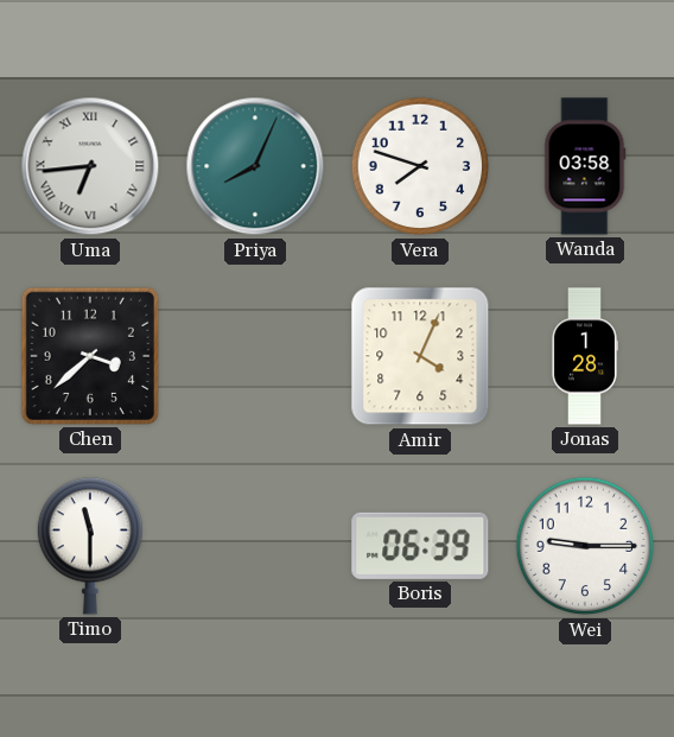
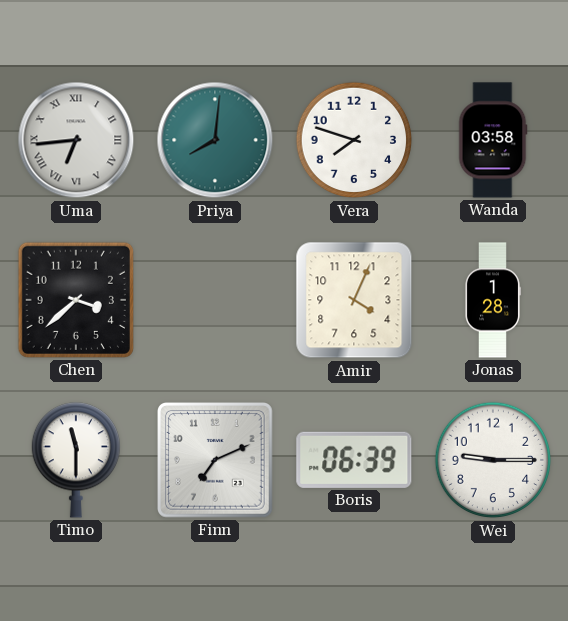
Priya: 8:04 -> 8:01
Finn: none -> 7:11
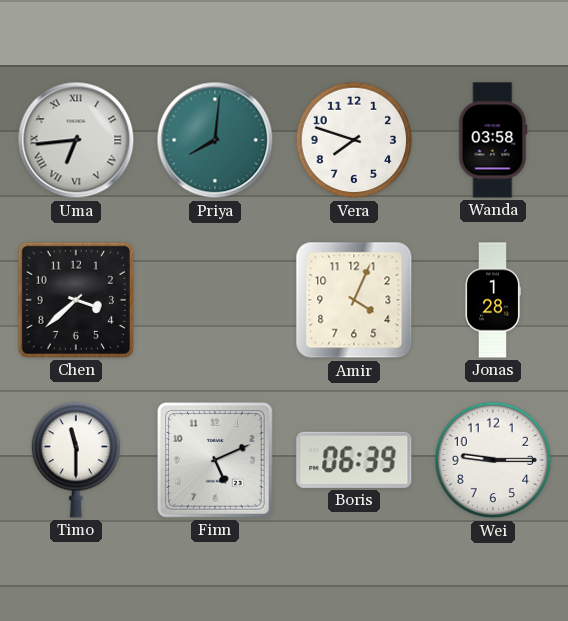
Finn: 7:11 -> 5:11
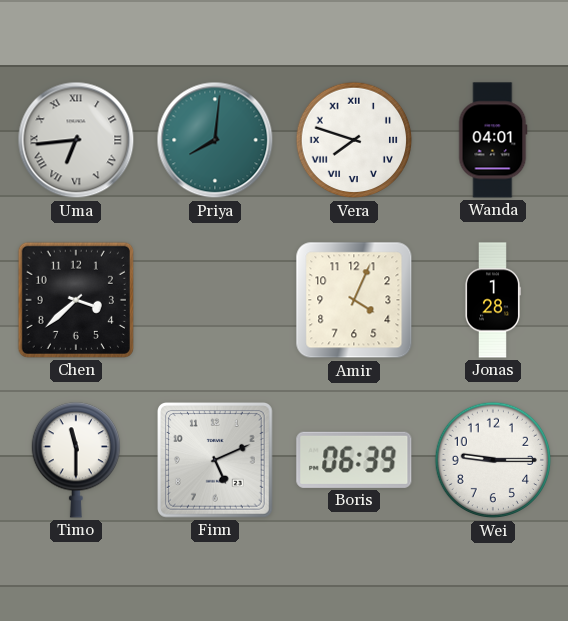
Vera numerals: Arabic -> Roman
Wanda: 03:58 -> 04:01
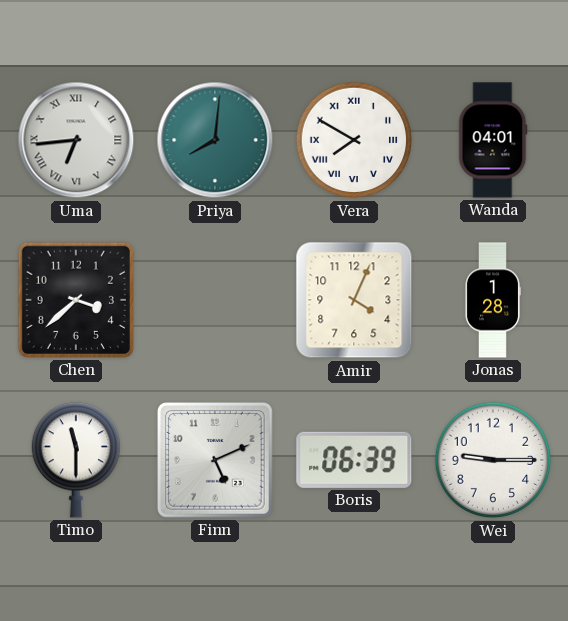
Vera: 7:48 -> 7:50
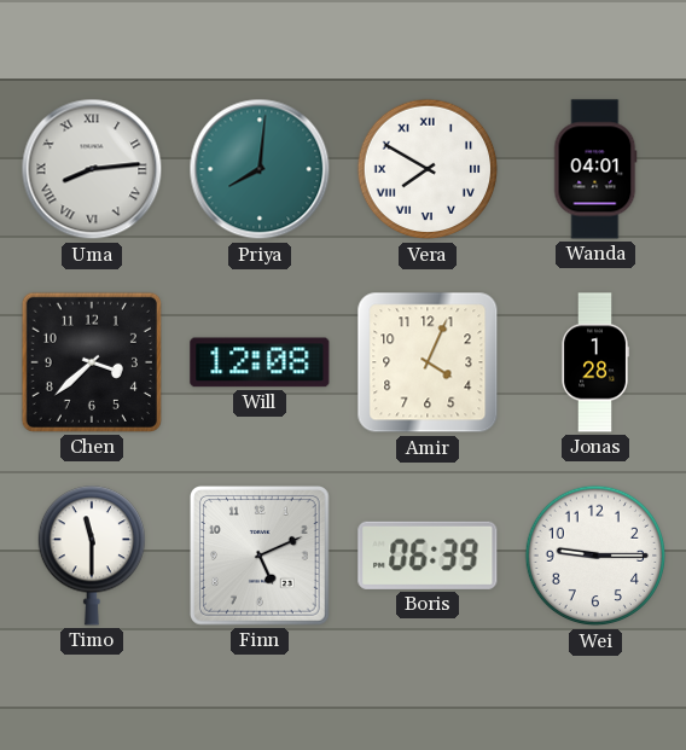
Uma: 6:44 -> 8:14
Will: none -> 12:08
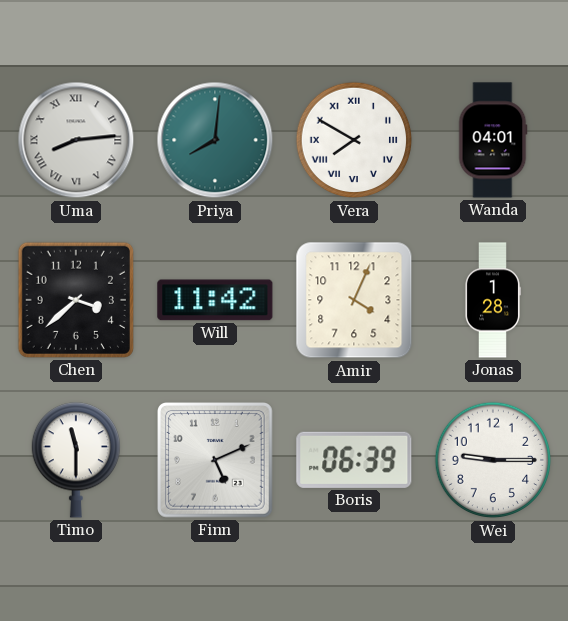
Will: 12:08 -> 11:42
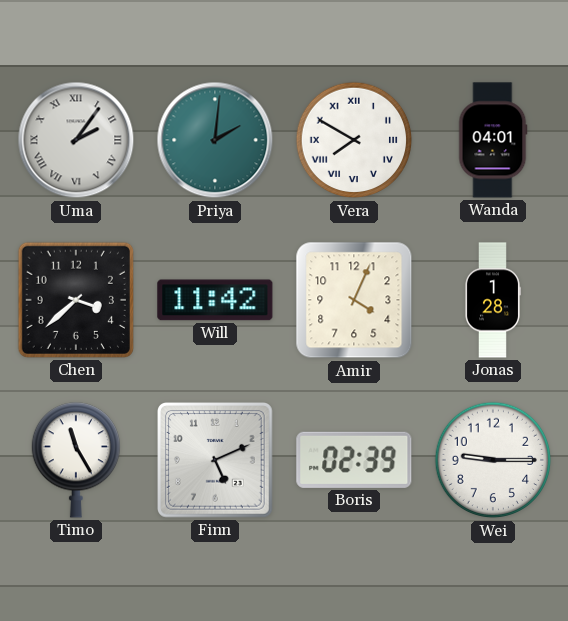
Uma: 8:14 -> 2:06
Priya: 8:01 -> 2:01
Timo: 11:30 -> 11:25
Boris: 06:39 -> 02:39
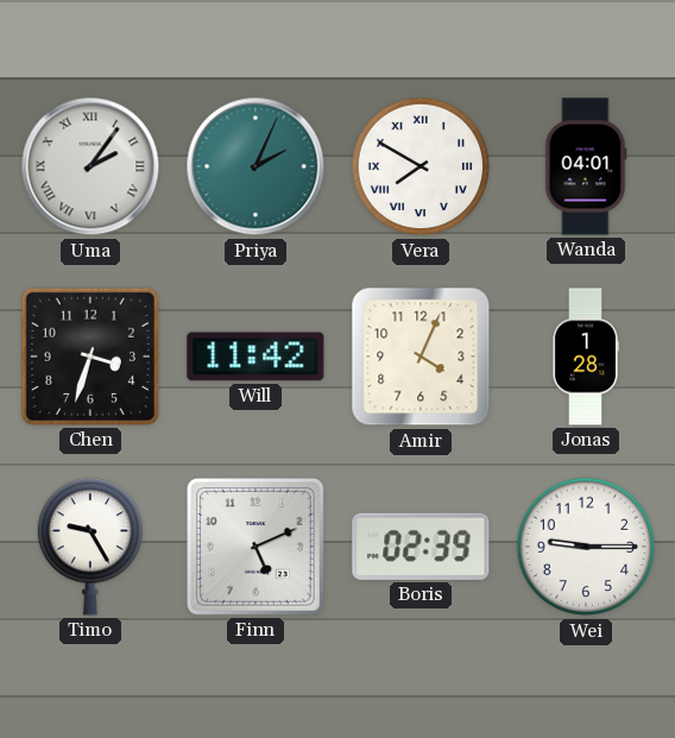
Priya: 2:01 -> 2:04
Chen: 3:38 -> 3:33
Timo: 11:25 -> 9:25
